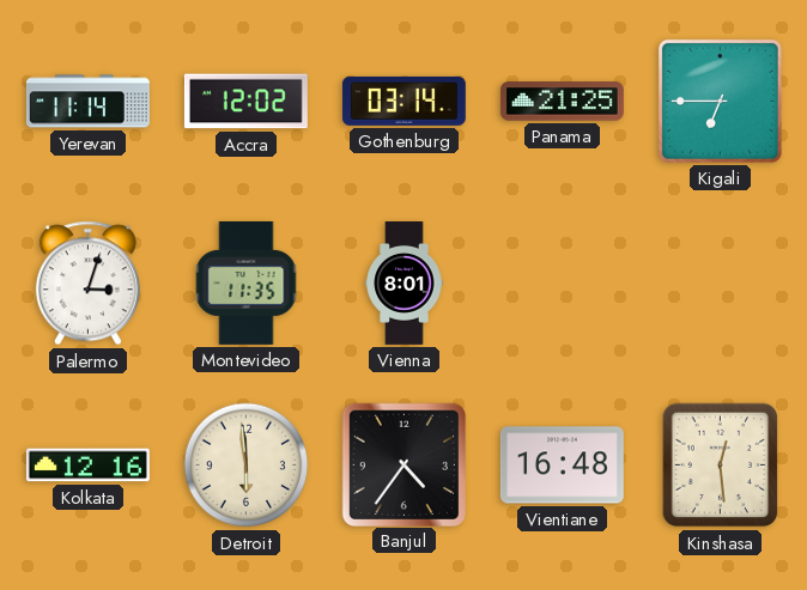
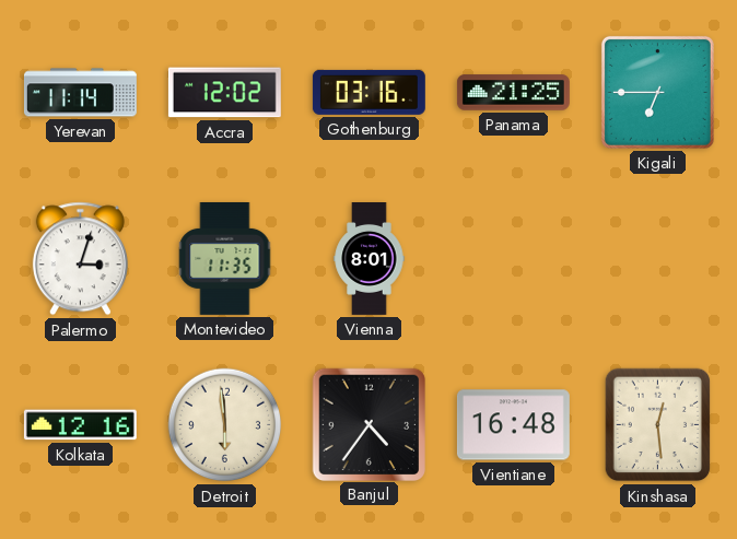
Gothenburg: 03:14 -> 03:16
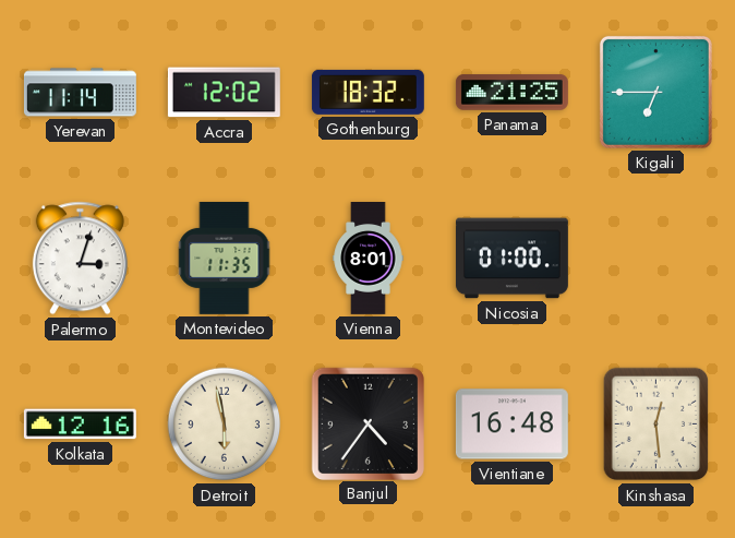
Gothenburg: 03:16 -> 18:32
Nicosia: none -> 01:00
Detroit: 5:59 -> 5:58
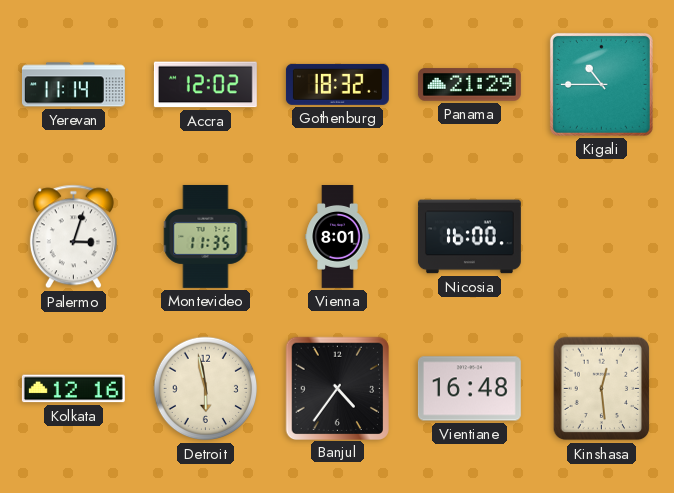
Panama: 21:25 -> 21:29
Kigali: 6:45 -> 10:45
Nicosia: 01:00 -> 16:00
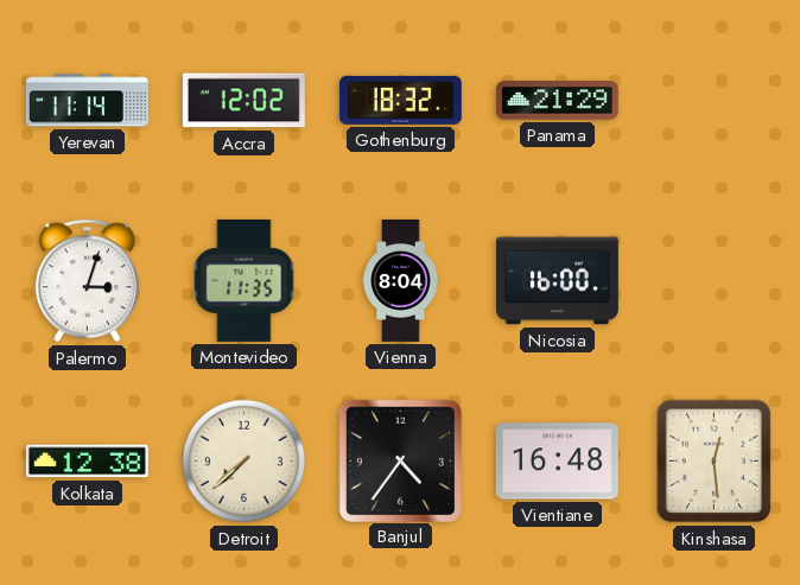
Kigali: 10:45 -> none
Vienna: 8:01 -> 8:04
Kolkata: 12:16 -> 12:38
Detroit: 5:58 -> 7:38
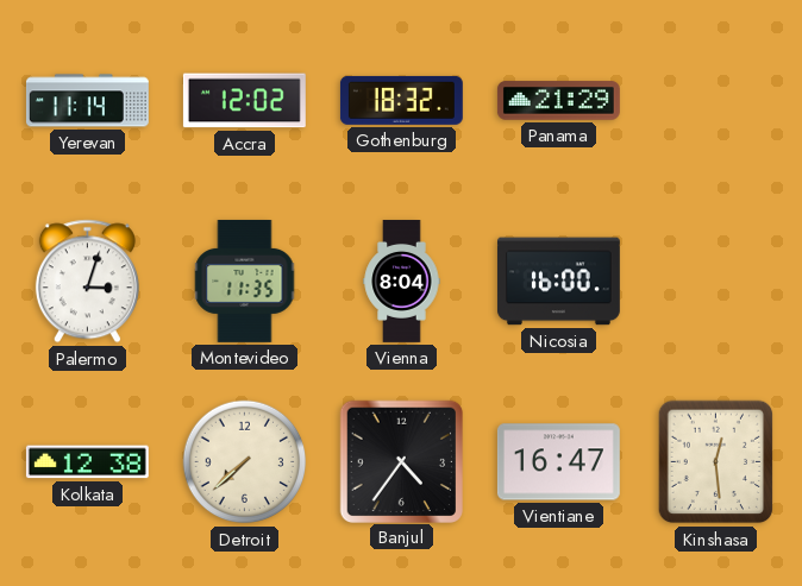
Vientiane: 16:48 -> 16:47
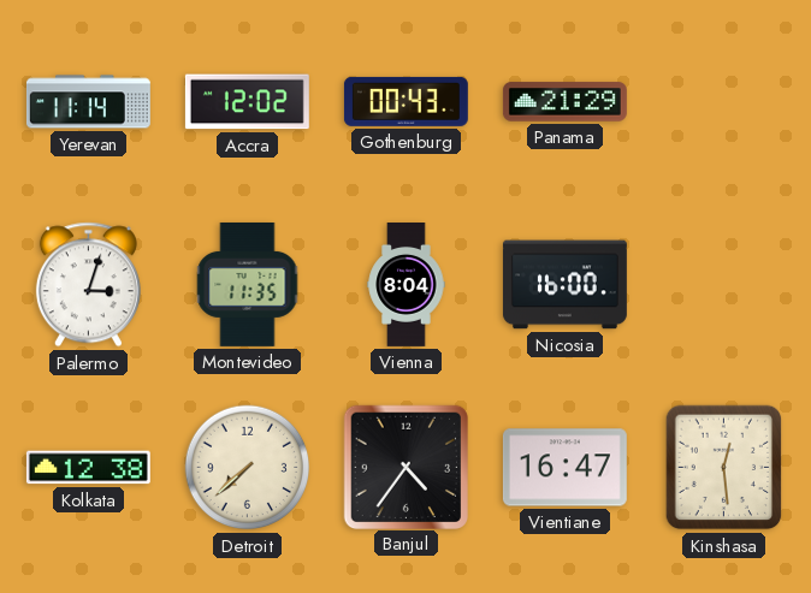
Gothenburg: 18:32 -> 00:43
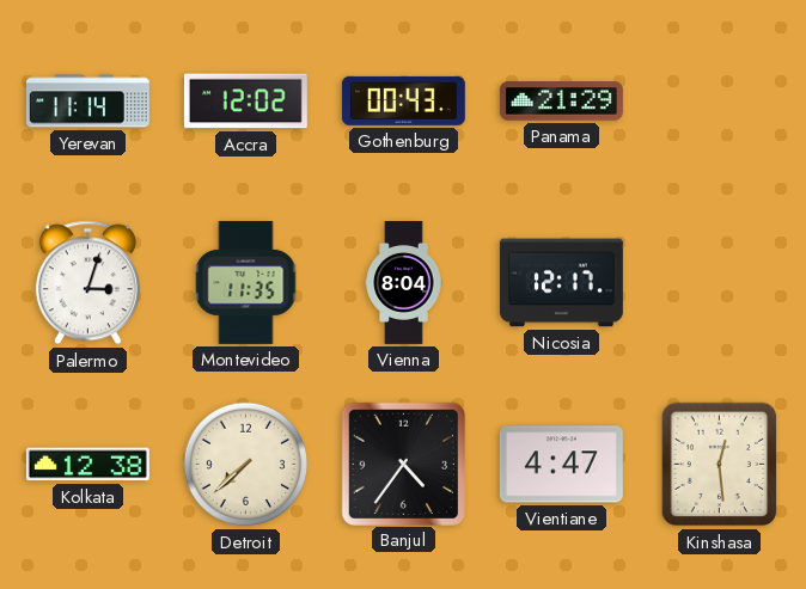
Nicosia: 16:00 -> 12:17
Vientiane: 16:47 -> 4:47
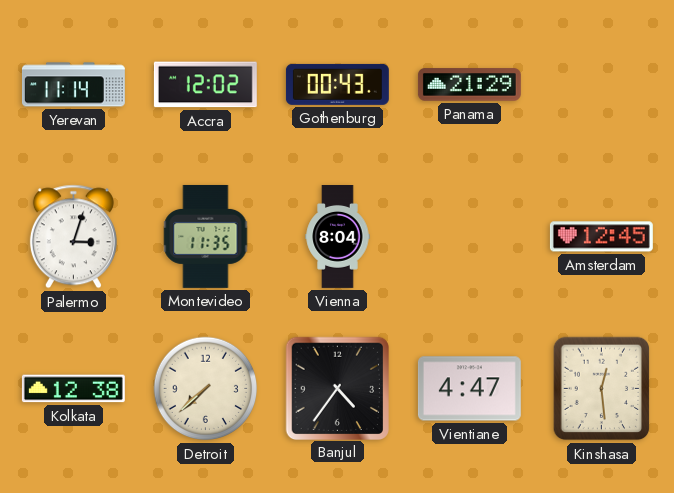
Nicosia: 12:17 -> none
Amsterdam: none -> 12:45
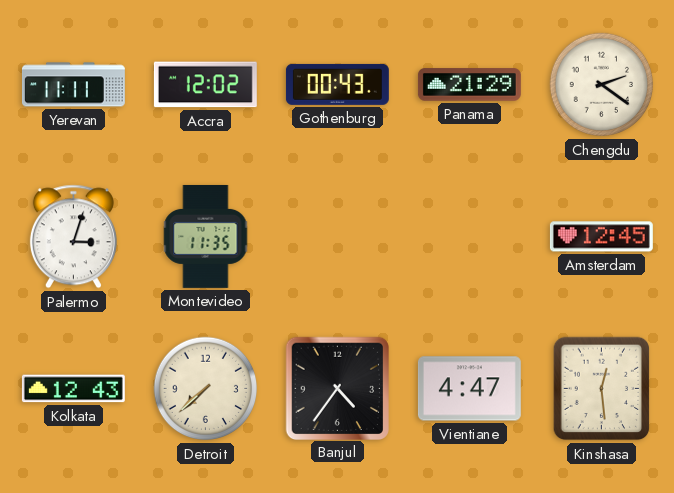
Yerevan: 11:14 -> 11:11
Chengdu: none -> 2:21
Vienna: 8:04 -> none
Kolkata: 12:38 -> 12:43
